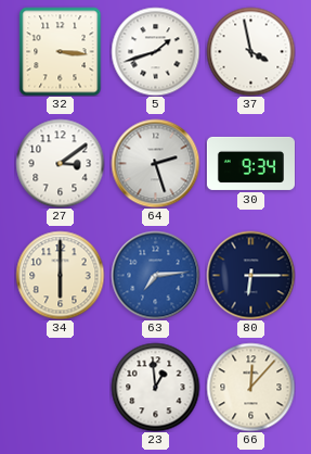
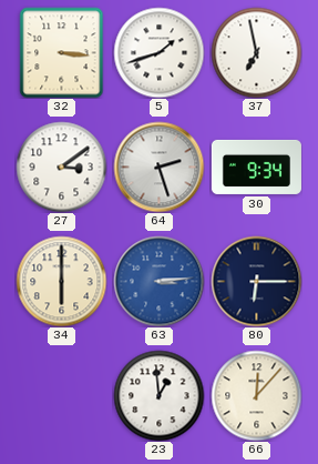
37: 3:58 -> 6:58
63: 7:14 -> 3:14
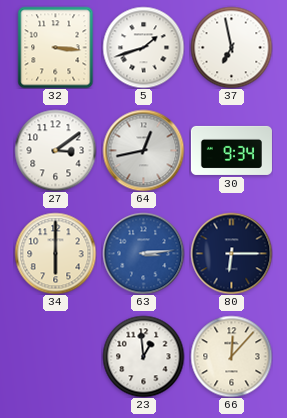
64: 2:27 -> 12:43
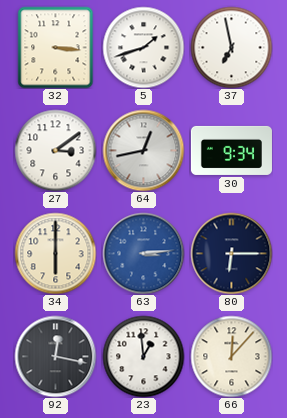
92: none -> 12:17
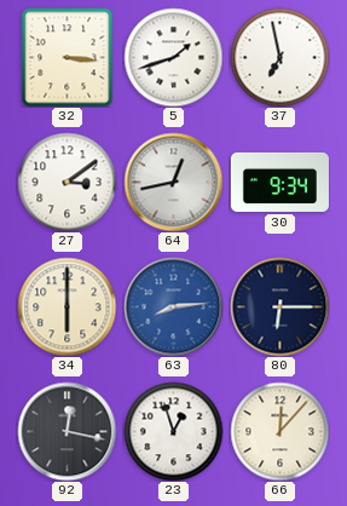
63: 3:14 -> 8:14
23: 12:59 -> 12:57
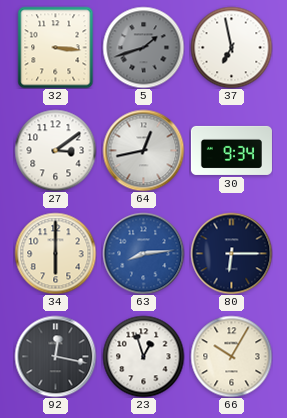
5 dial: white -> grey
66: 12:07 -> 10:05
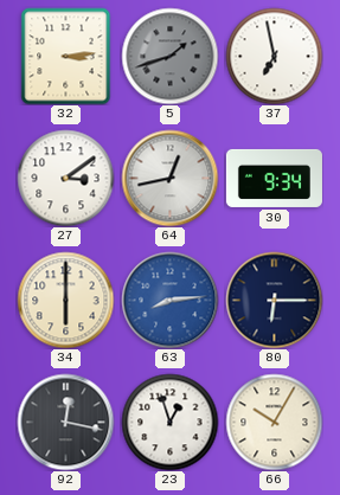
32: 3:16 -> 3:14
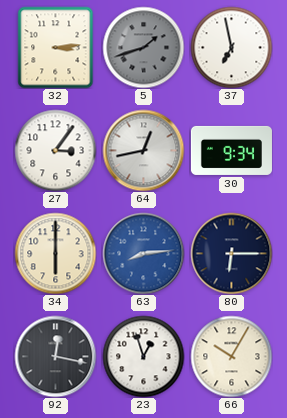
27: 3:09 -> 3:06
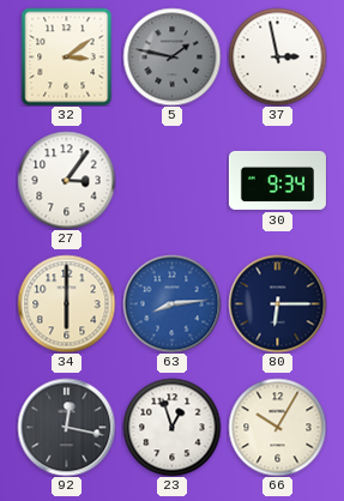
32: 3:14 -> 3:09
5: 1:42 -> 1:47
37: 6:58 -> 2:58
64: 12:43 -> none
